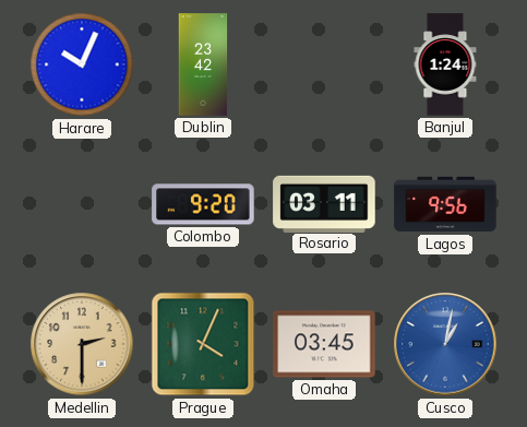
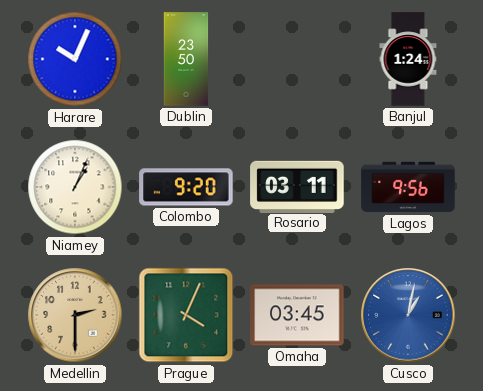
Dublin: 23:42 -> 23:50
Niamey: none -> 1:04
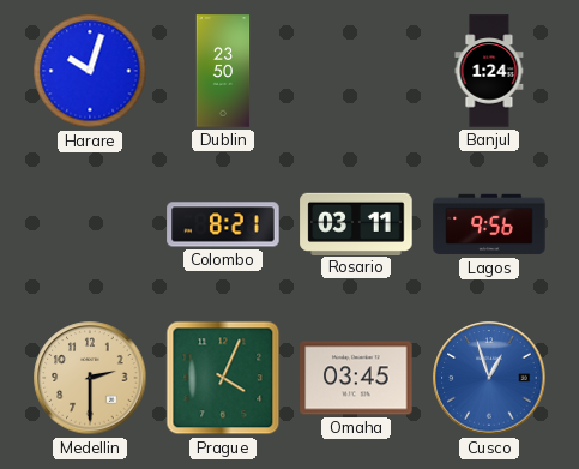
Harare: 10:04 -> 10:03
Niamey: 1:04 -> none
Colombo: 9:20 -> 8:21
Cusco: 1:02 -> 12:57
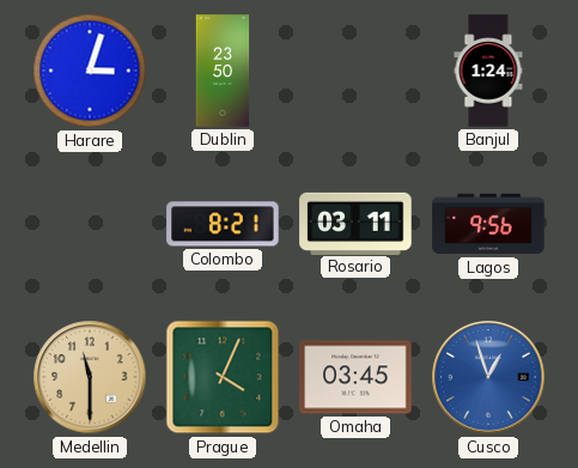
Harare: 10:03 -> 3:03
Medellin: 2:30 -> 11:30
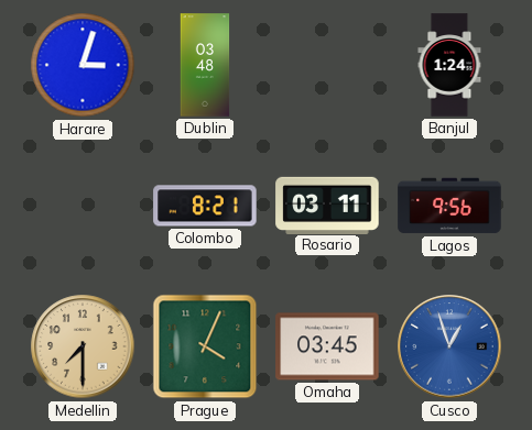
Dublin: 23:50 -> 03:48
Medellin: 11:30 -> 7:30
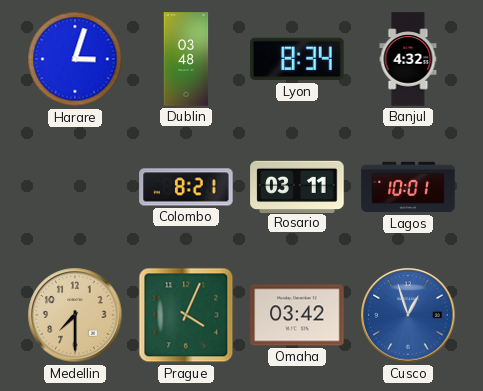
Lyon: none -> 8:34
Banjul: 1:24 -> 4:32
Lagos: 9:56 -> 10:01
Omaha: 03:45 -> 03:42
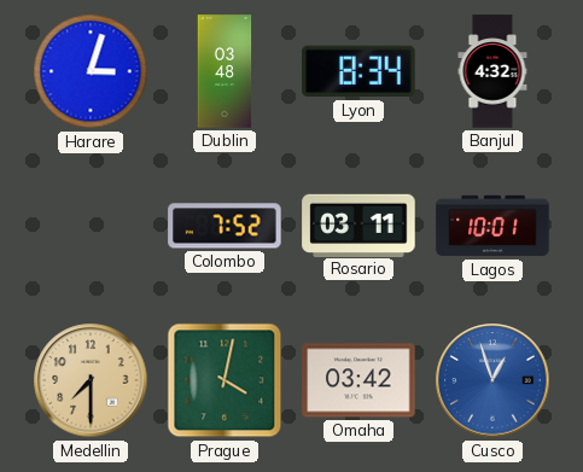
Colombo: 8:21 -> 7:52
Prague: 4:04 -> 4:02
